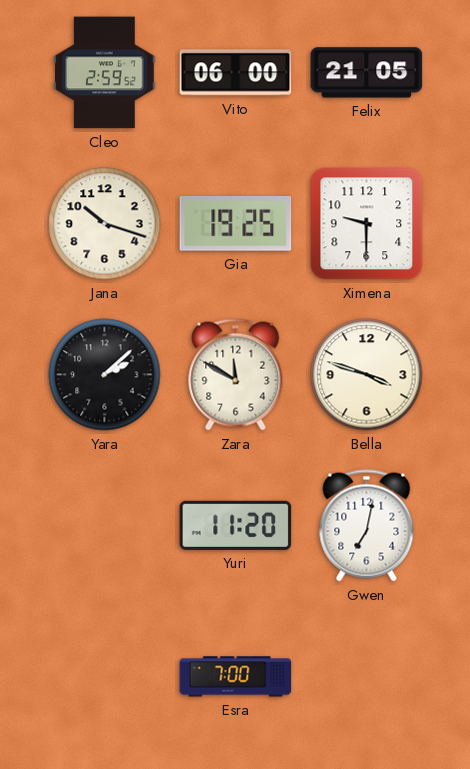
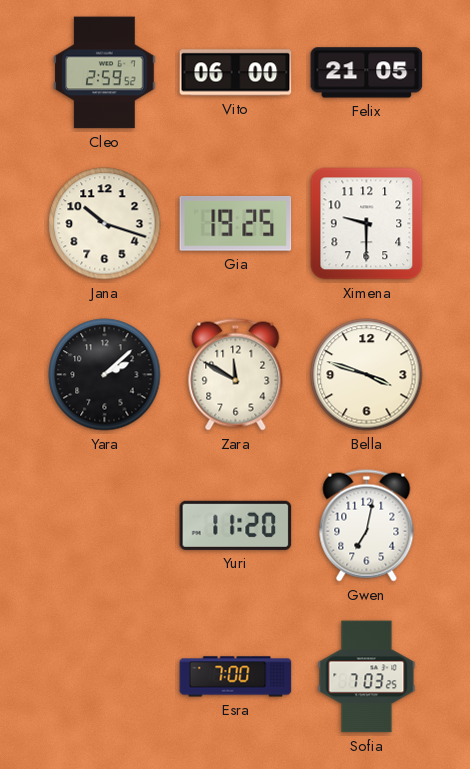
Sofia: none -> 7:03
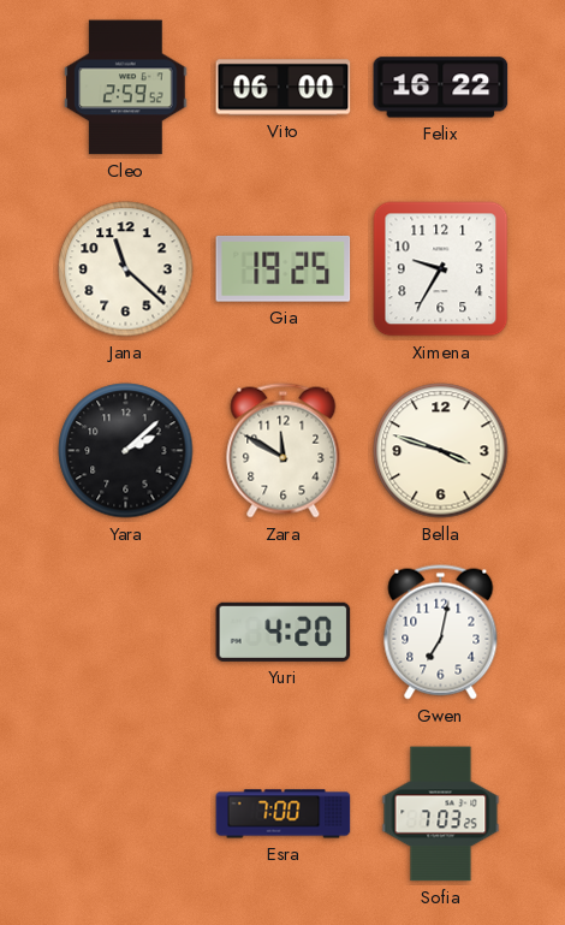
Felix: 21:05 -> 16:22
Jana: 10:18 -> 11:22
Ximena: 9:30 -> 9:35
Yuri: 11:20 -> 4:20
